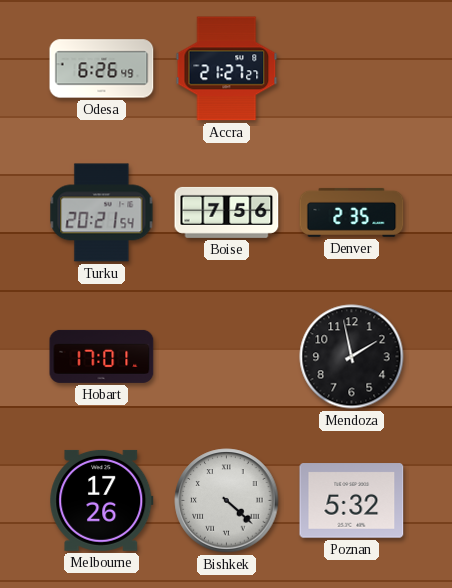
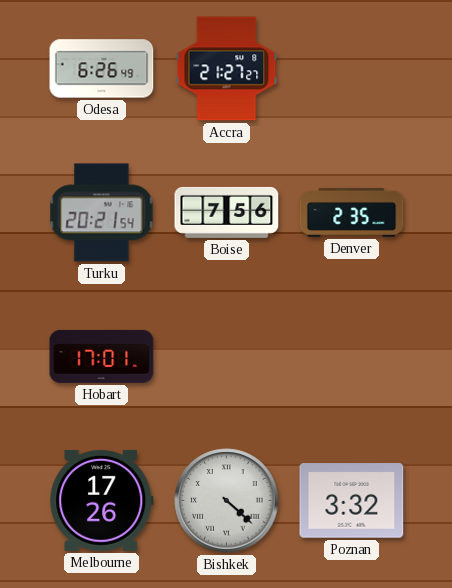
Mendoza: 1:58 -> none
Poznan: 5:32 -> 3:32
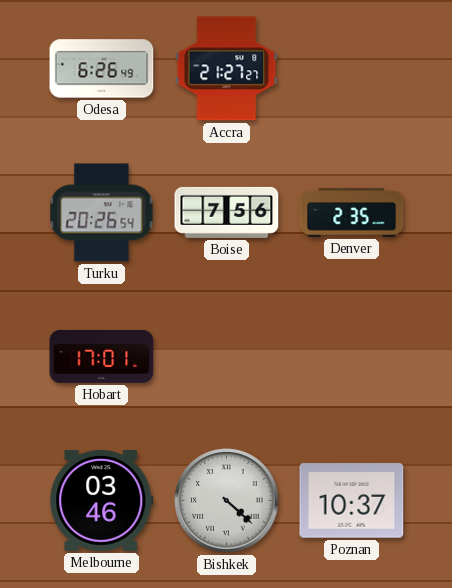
Turku: 20:21 -> 20:26
Melbourne: 17:26 -> 03:46
Poznan: 3:32 -> 10:37
